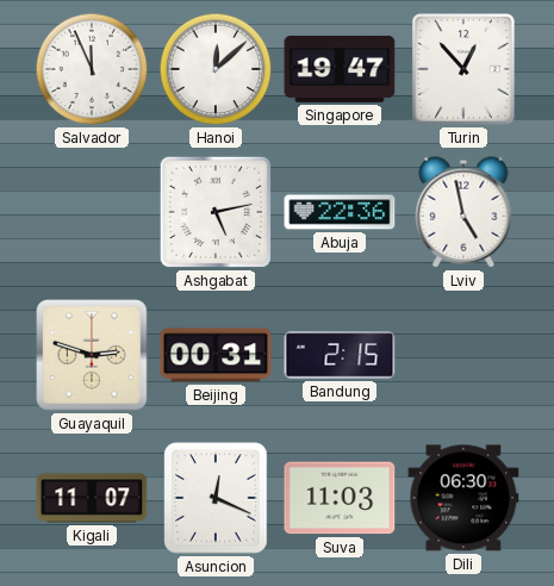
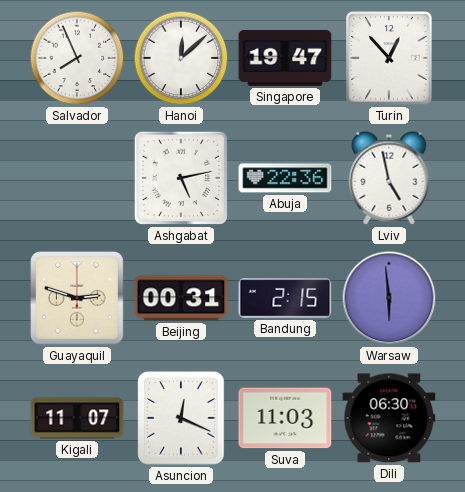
Salvador: 11:56 -> 7:56
Warsaw: none -> 5:59
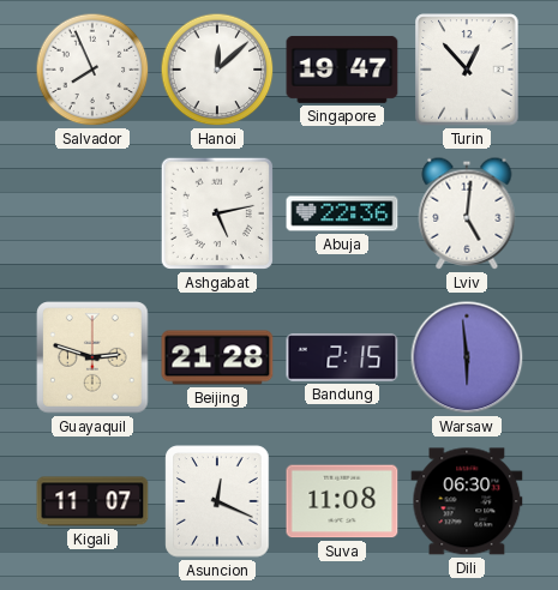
Lviv: 4:58 -> 5:01
Beijing: 00:31 -> 21:28
Suva: 11:03 -> 11:08
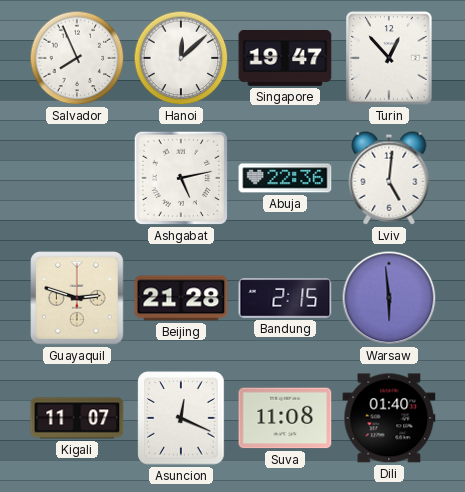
Dili: 06:30 -> 01:40
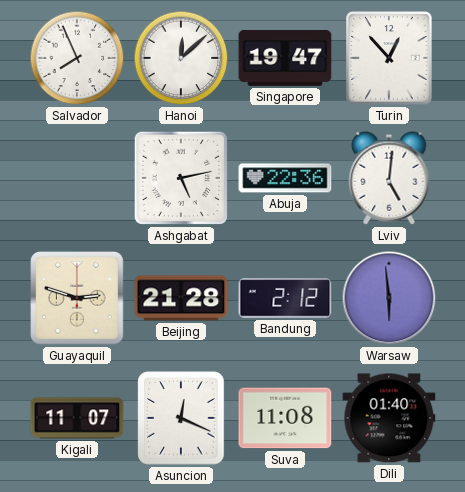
Bandung: 2:15 -> 2:12
